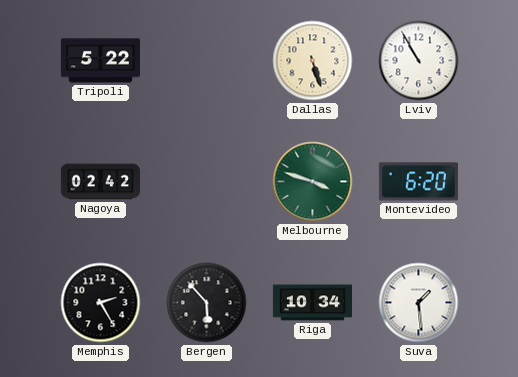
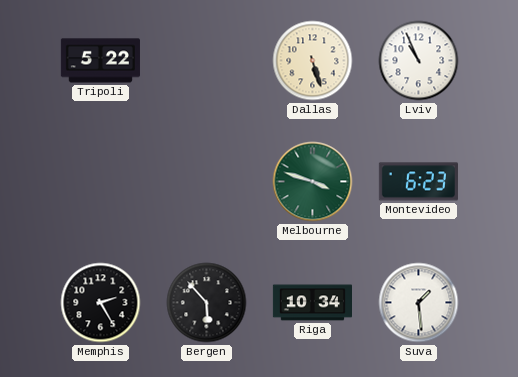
Lviv: 10:55 -> 10:56
Nagoya: 02:42 -> none
Montevideo: 6:20 -> 6:23
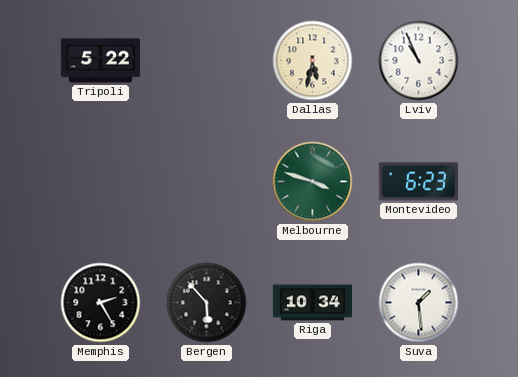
Dallas: 5:27 -> 5:32
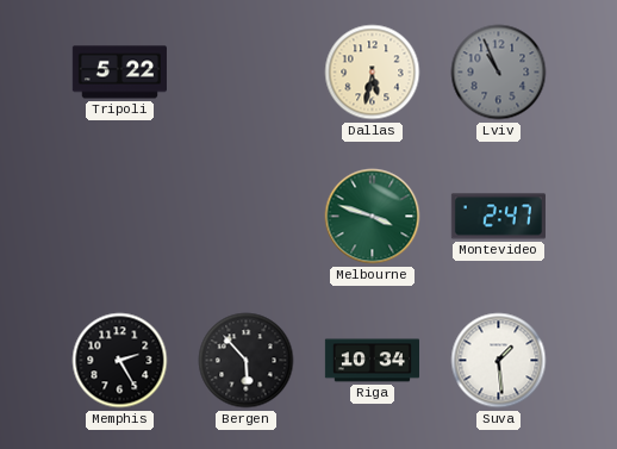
Lviv dial: white -> grey
Montevideo: 6:23 -> 2:47
